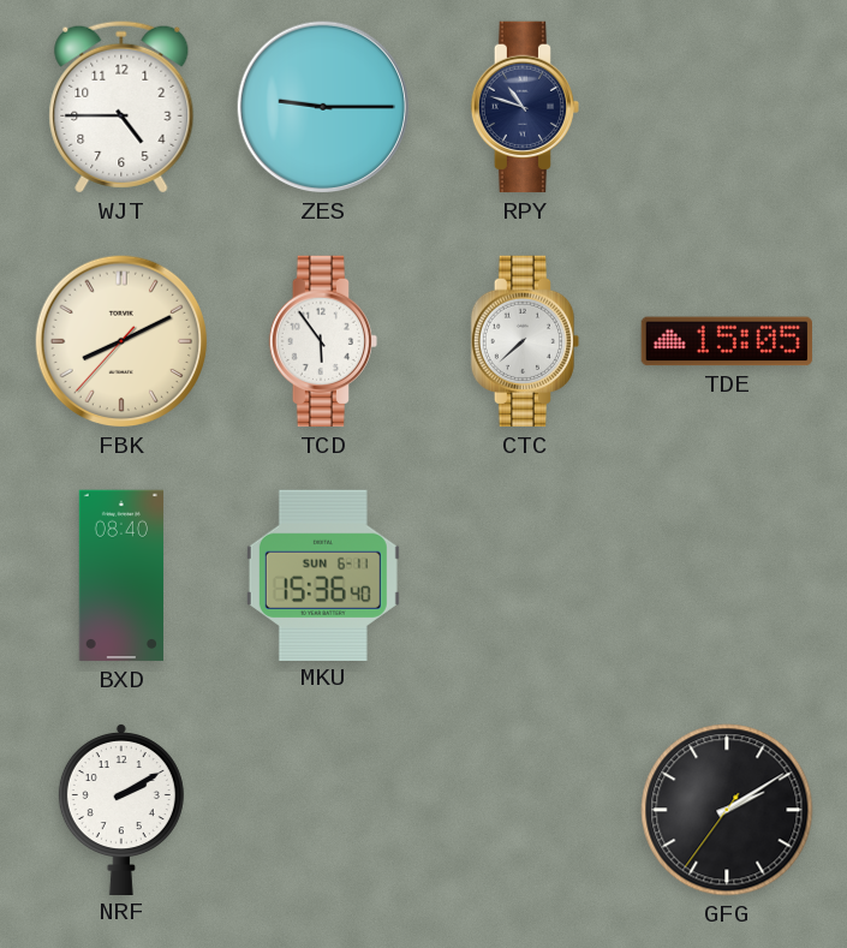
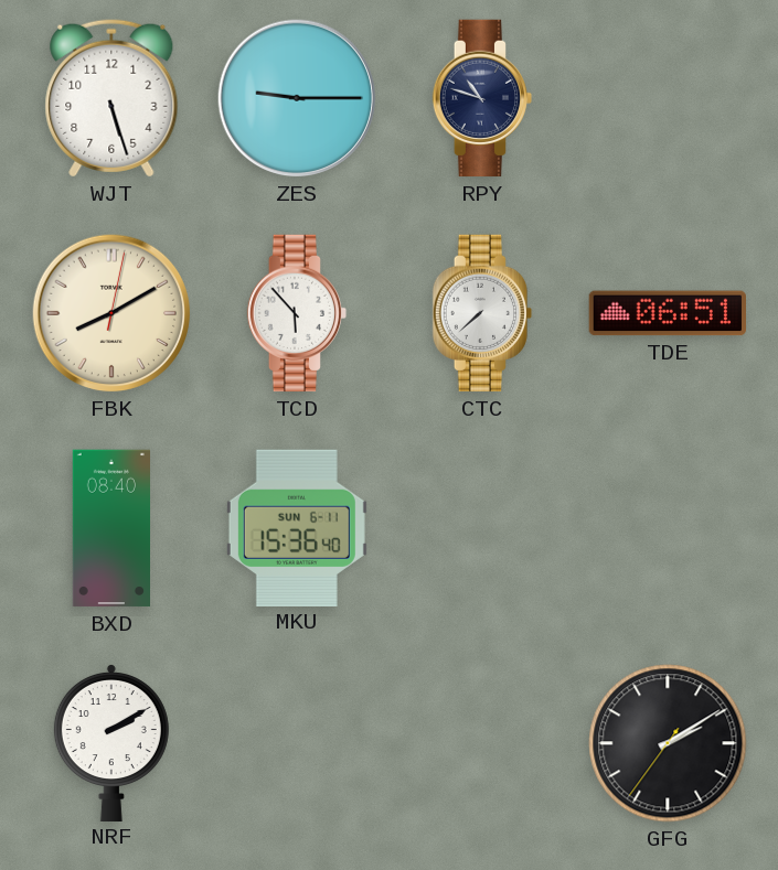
WJT: 4:45 -> 5:27
FBK: 8:10:37 -> 8:10:02
TCD: 5:54 -> 5:53
TDE: 15:05 -> 06:51
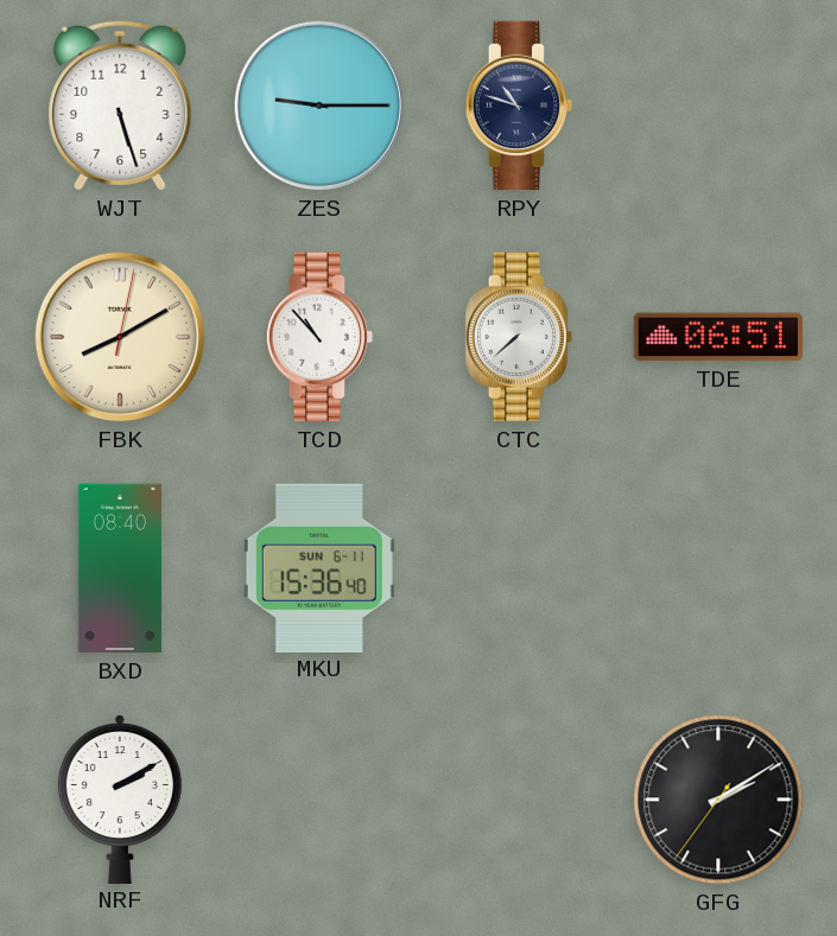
TCD: 5:53 -> 10:53
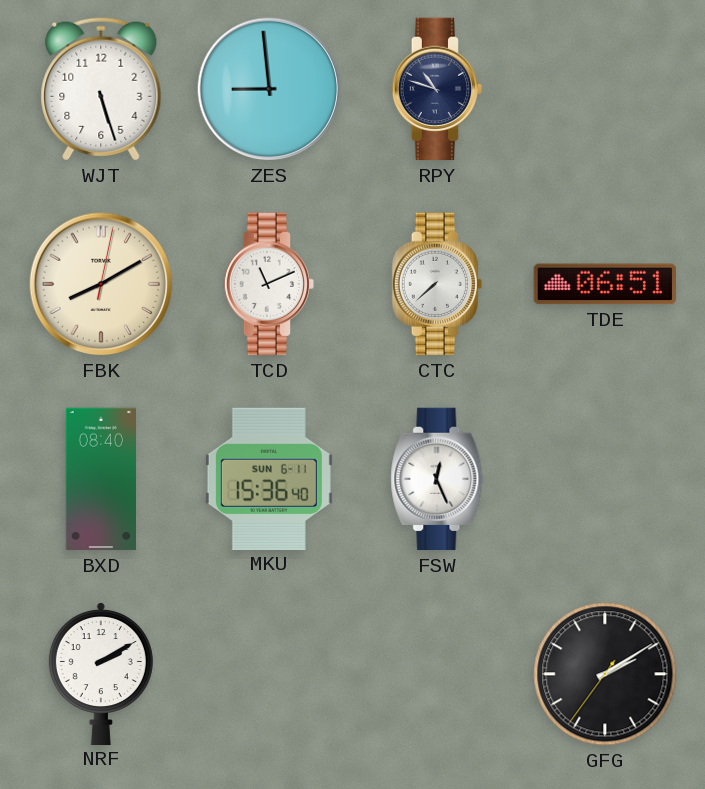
ZES: 9:15 -> 8:59
TCD: 10:53 -> 11:11
FSW: none -> 12:26
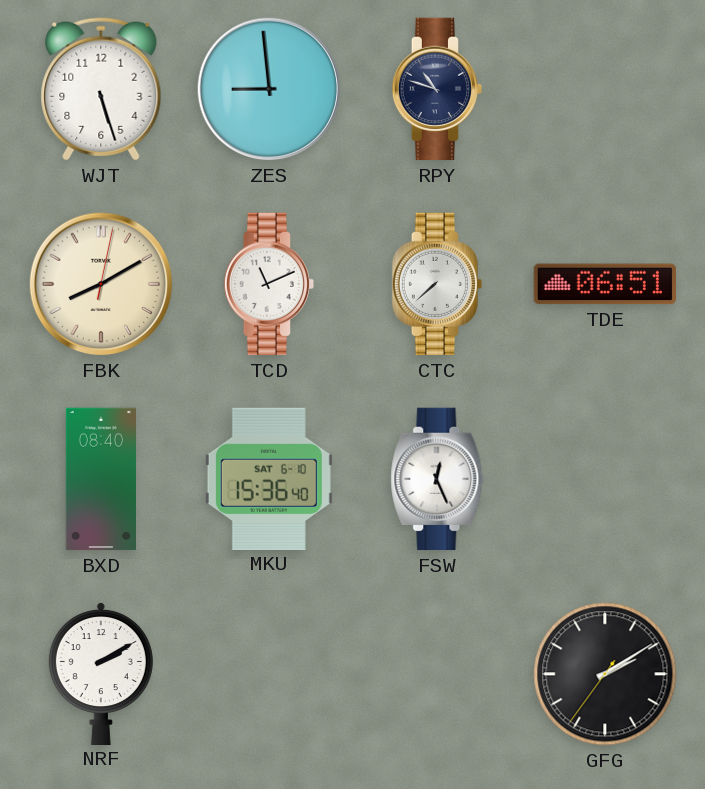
MKU date: SUN 6-11 -> SAT 6-10
